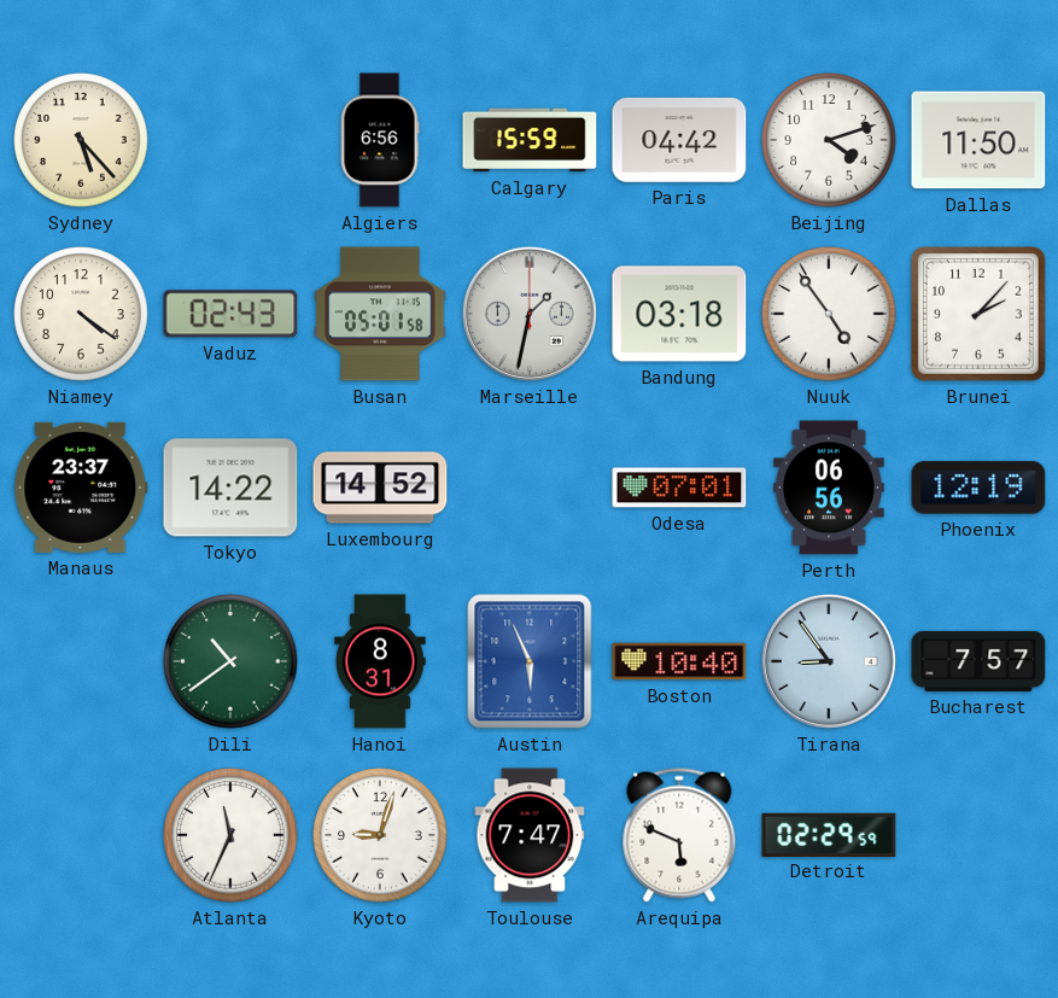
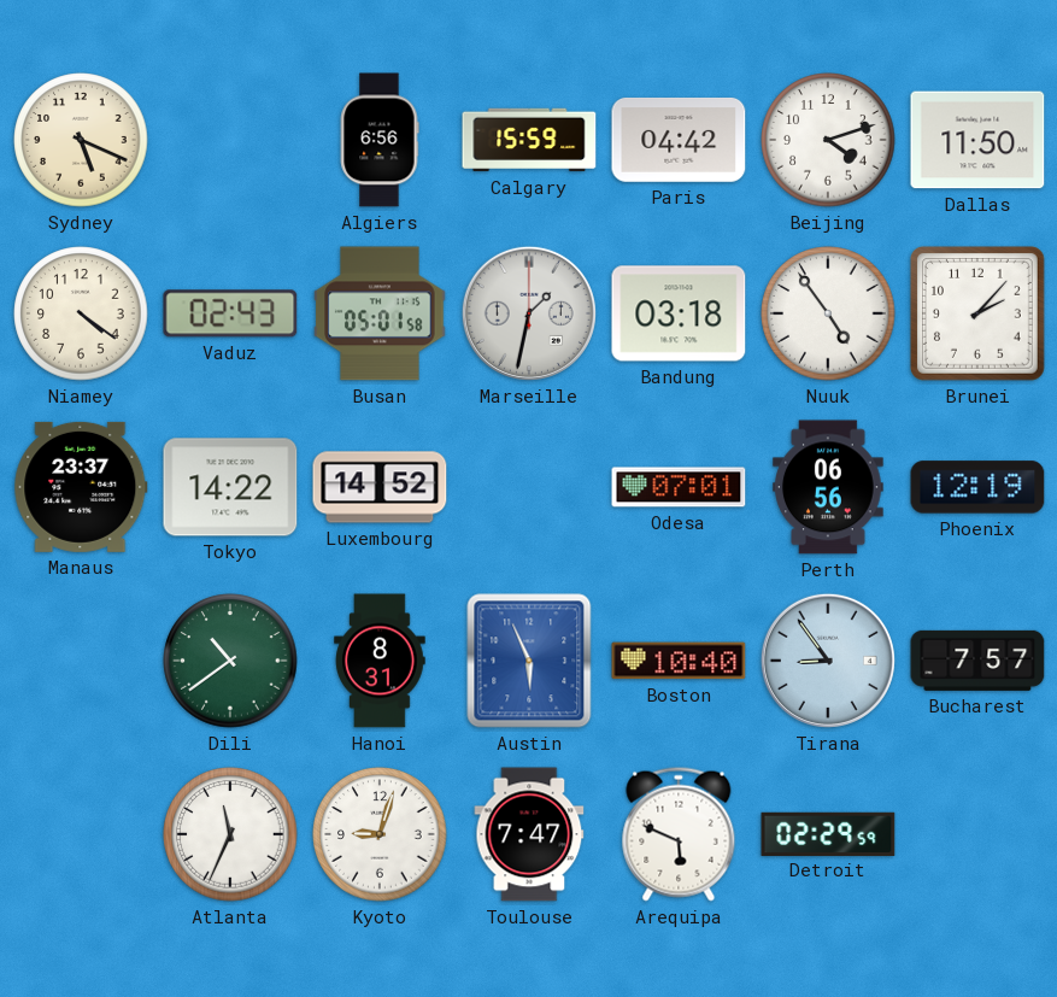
Sydney: 5:23 -> 5:19
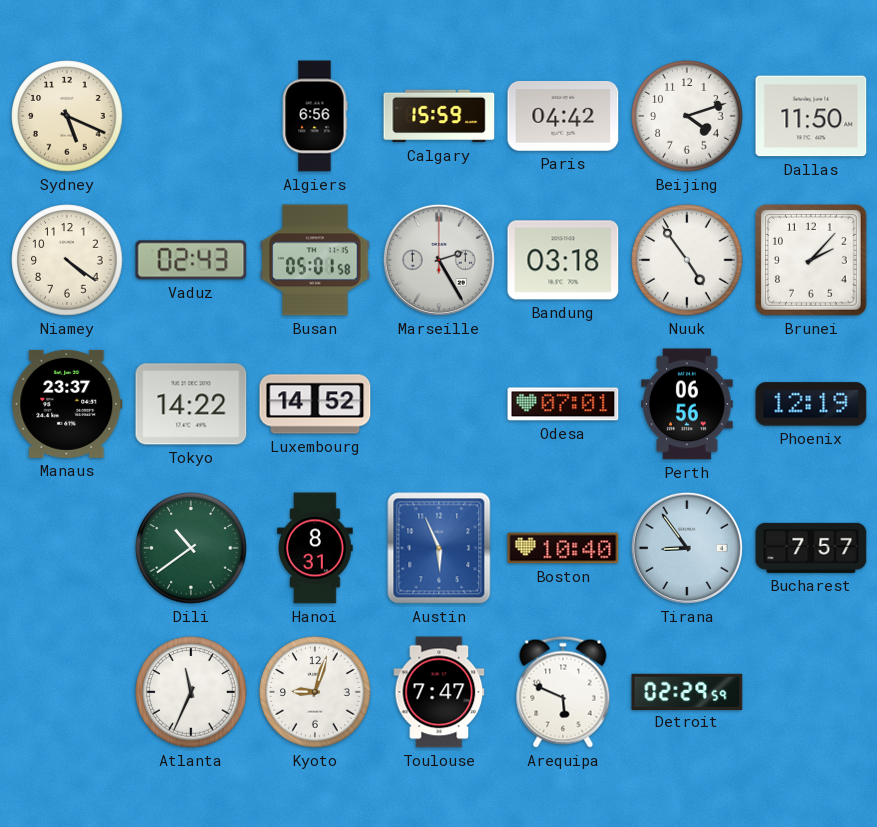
Marseille: 1:32 -> 2:25
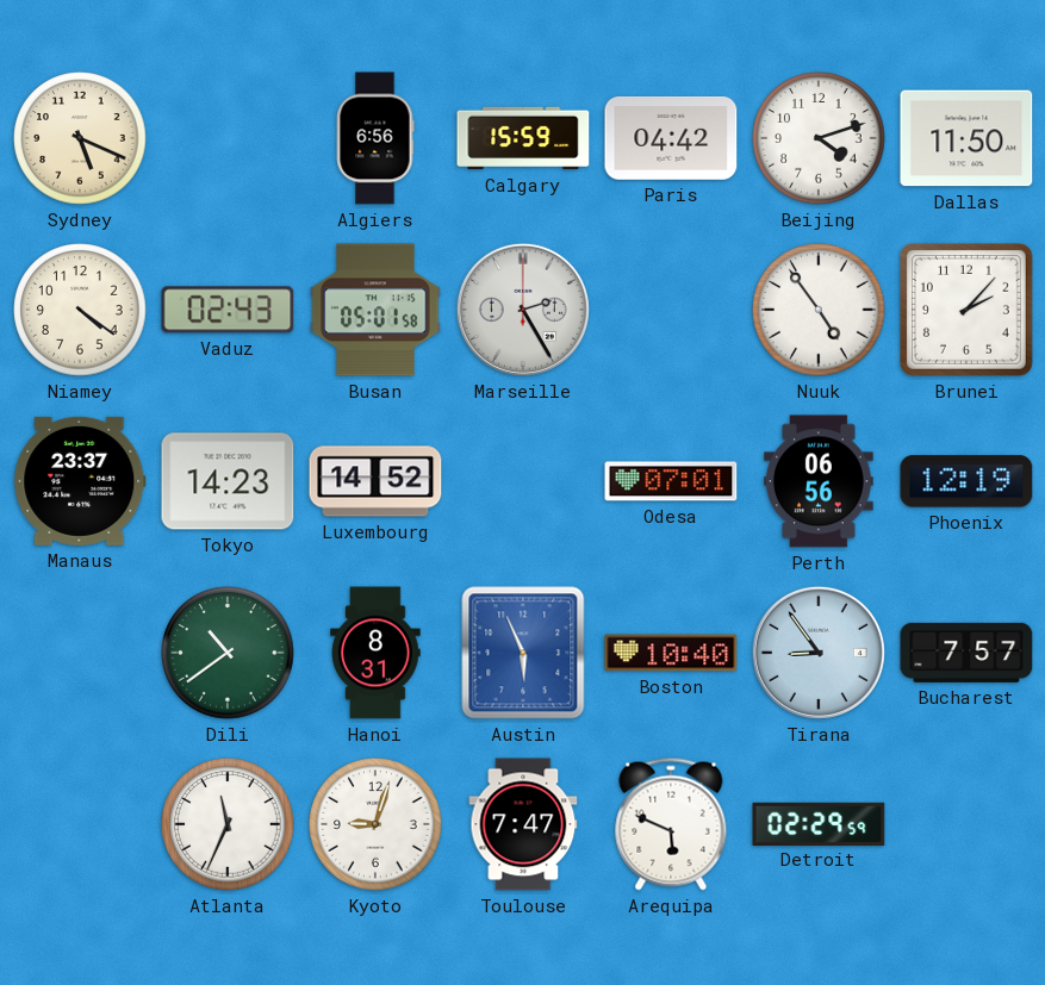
Bandung: 03:18 -> none
Tokyo: 14:22 -> 14:23
